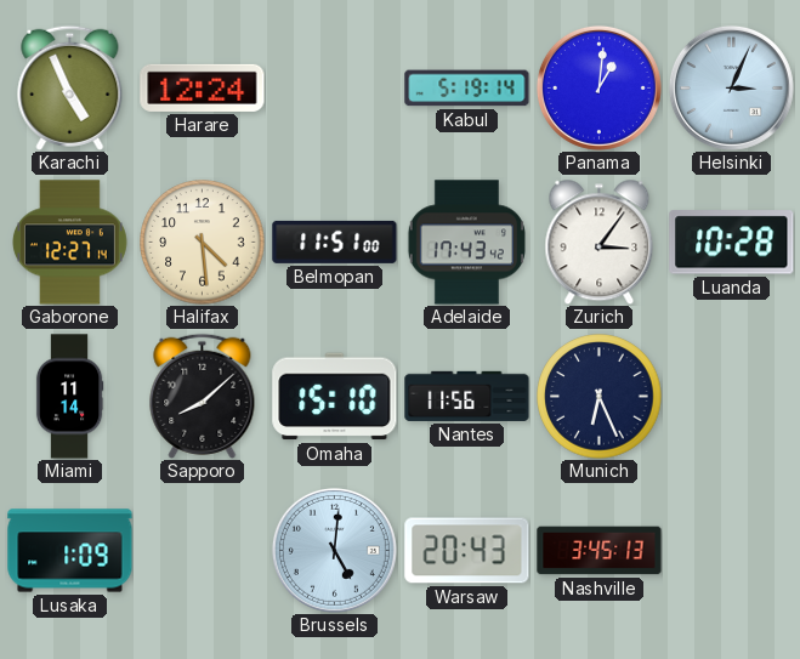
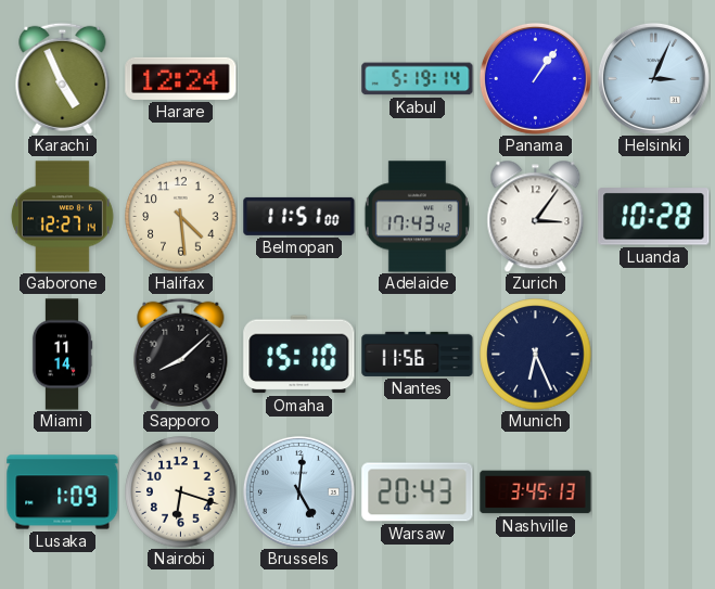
Panama: 1:01 -> 1:06
Nairobi: none -> 6:18
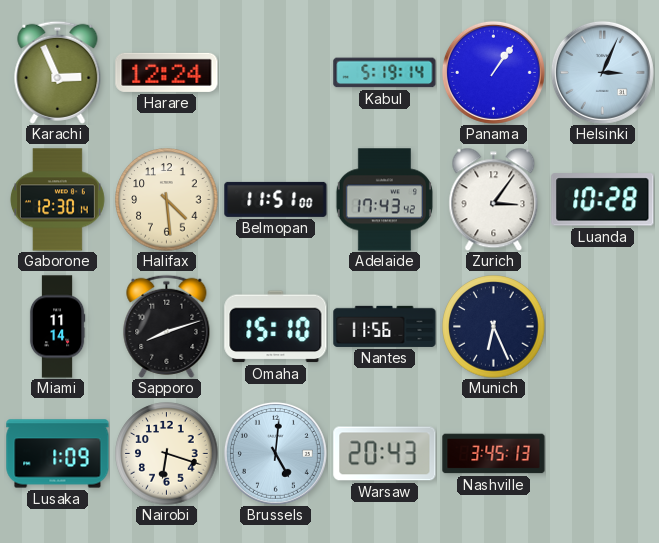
Karachi: 4:56 -> 2:56
Gaborone: 12:27 -> 12:30
Sapporo: 8:08 -> 8:12
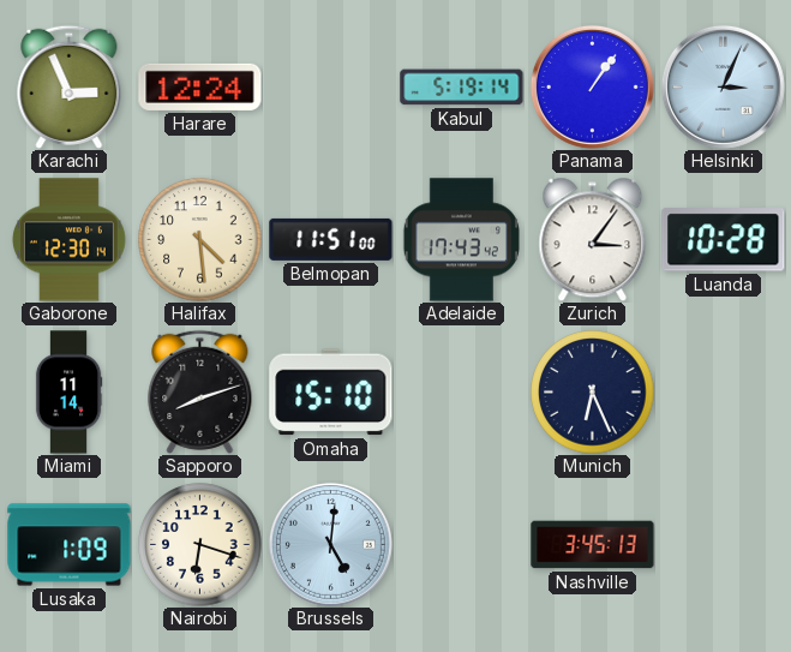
Nantes: 11:56 -> none
Warsaw: 20:43 -> none
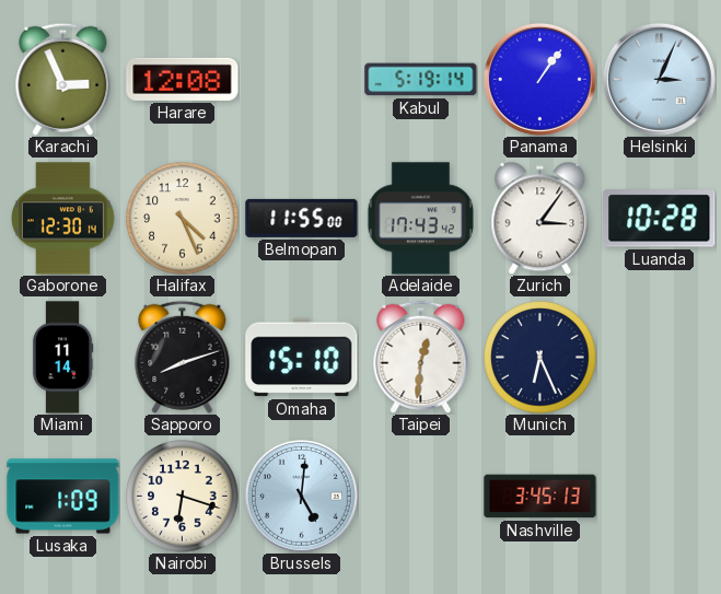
Harare: 12:24 -> 12:08
Halifax: 4:29 -> 4:26
Belmopan: 11:51 -> 11:55
Taipei: none -> 12:31
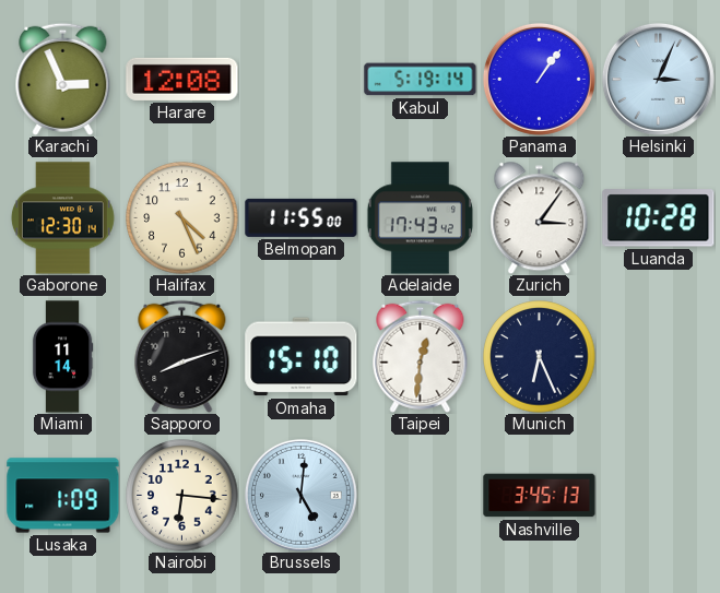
Nairobi: 6:18 -> 6:16
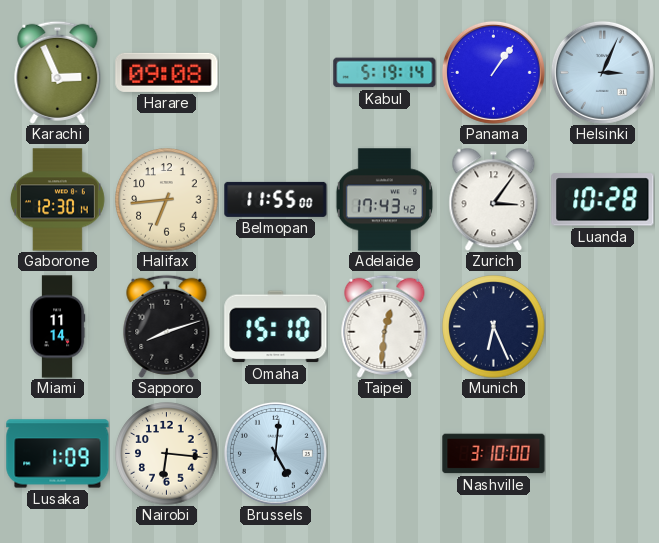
Harare: 12:08 -> 09:08
Halifax: 4:26 -> 6:44
Nashville: 3:45 -> 3:10
